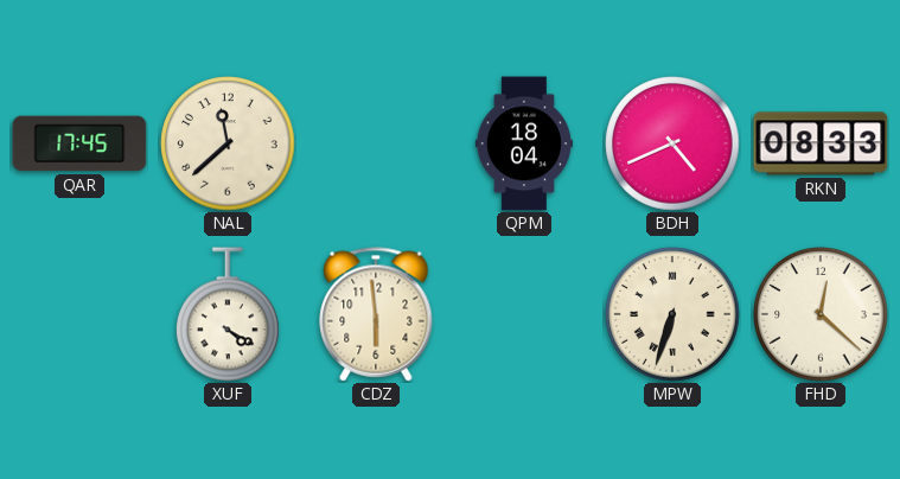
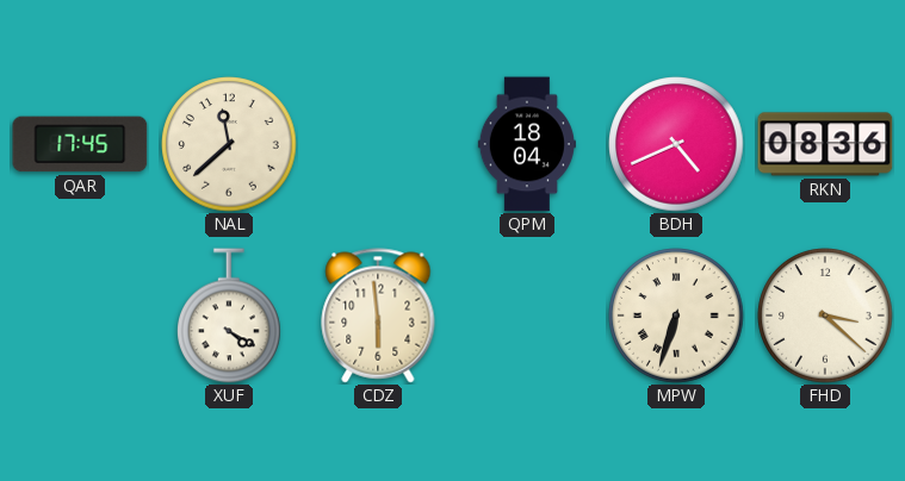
RKN: 08:33 -> 08:36
FHD: 12:22 -> 3:22
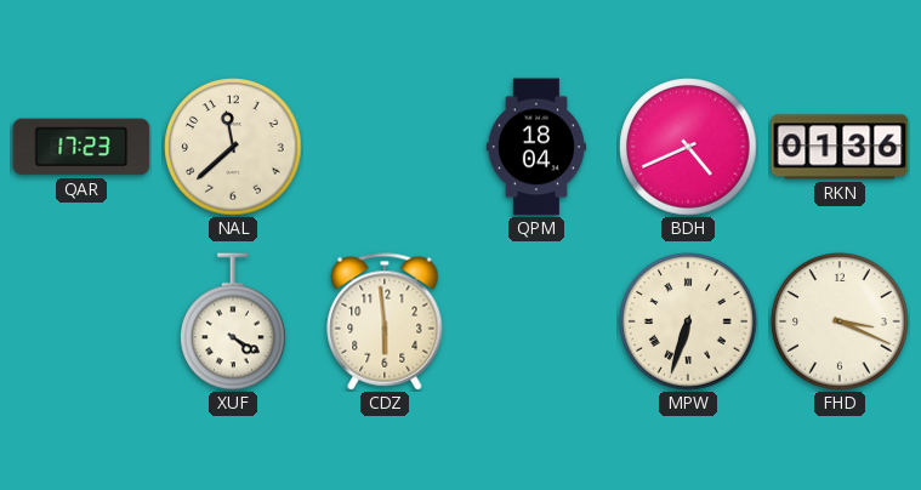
QAR: 17:45 -> 17:23
RKN: 08:36 -> 01:36
FHD: 3:22 -> 3:19
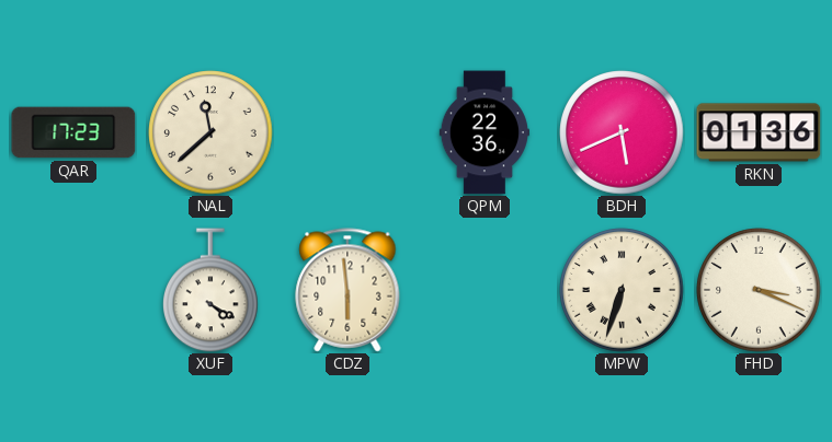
QPM: 18:04 -> 22:36
BDH: 4:41 -> 5:41
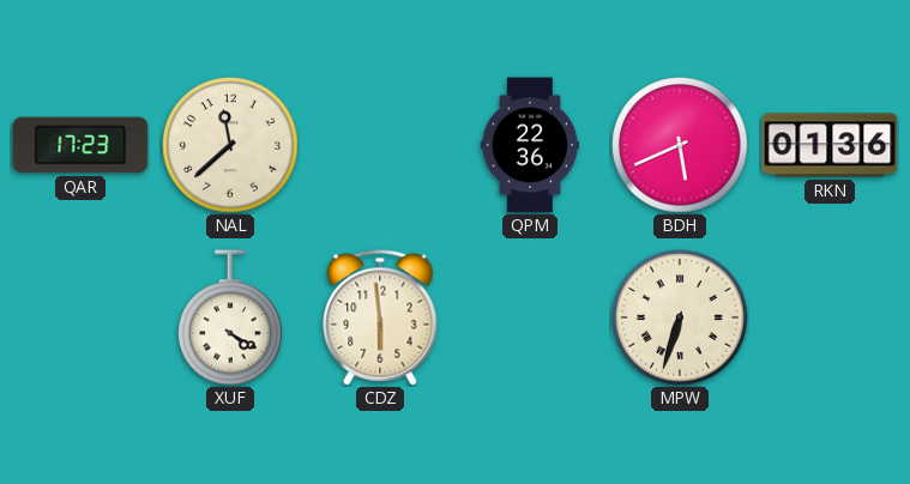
FHD: 3:19 -> none
